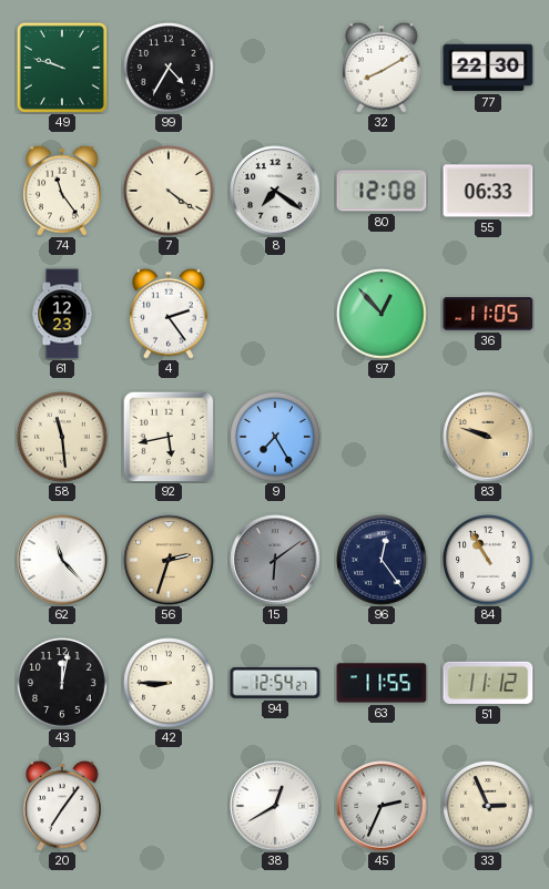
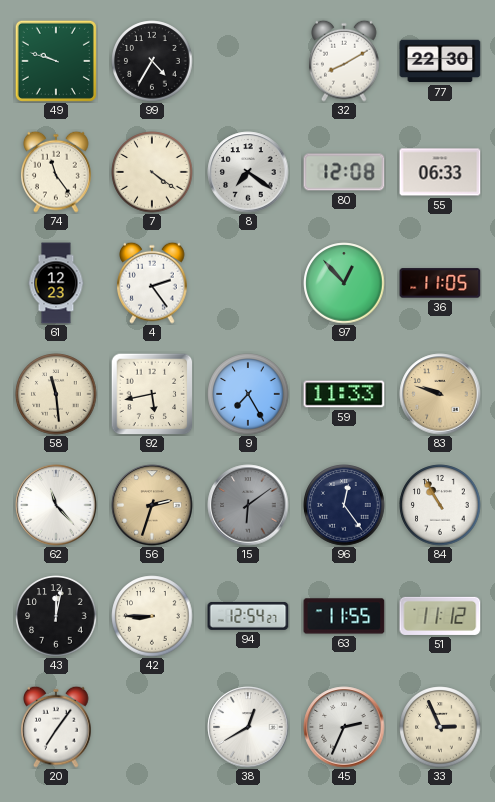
59: none -> 11:33
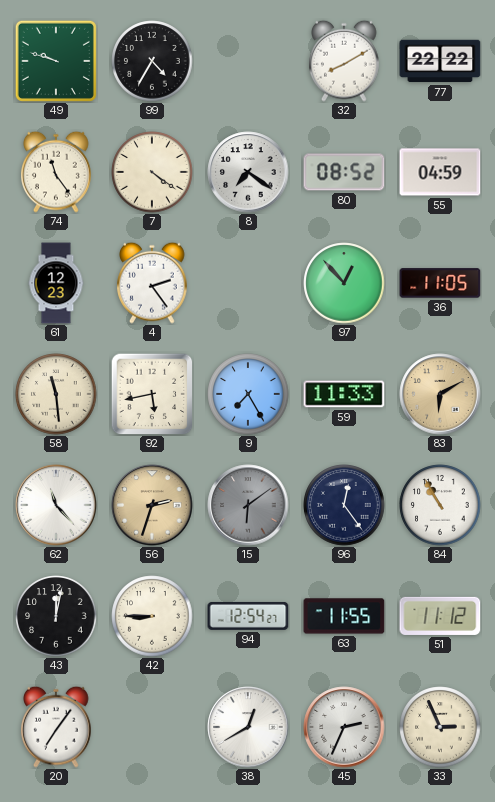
77: 22:30 -> 22:22
80: 12:08 -> 08:52
55: 06:33 -> 04:59
83: 9:48 -> 6:10
